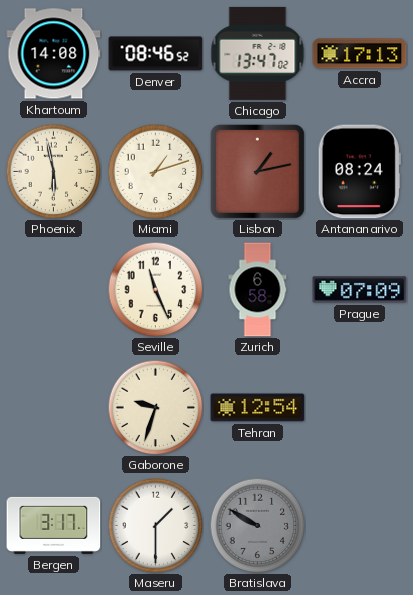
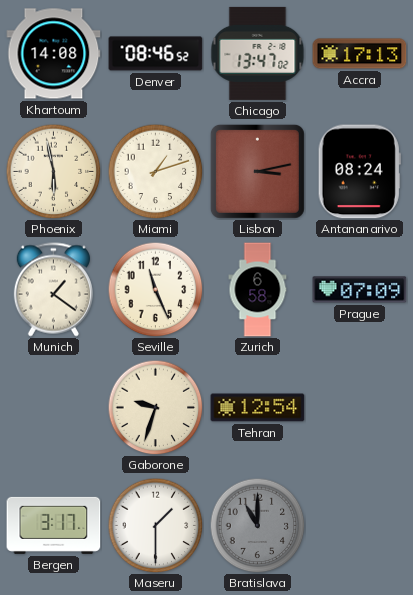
Lisbon: 1:13 -> 3:13
Munich: none -> 1:21
Bratislava: 9:50 -> 11:00
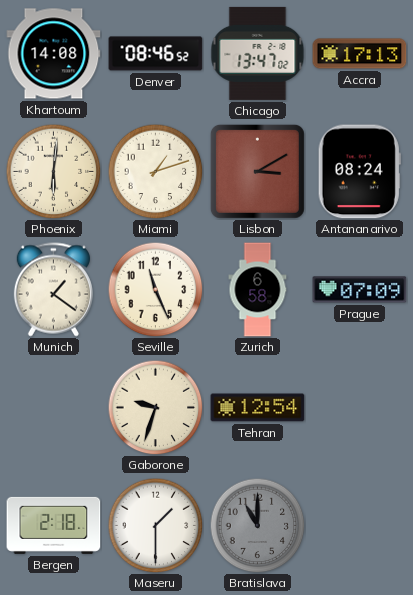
Phoenix: 5:58 -> 6:01
Lisbon: 3:13 -> 3:10
Bergen: 3:17 -> 2:18
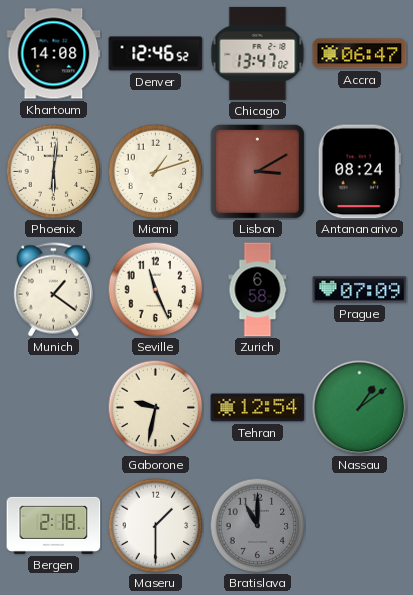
Denver: 08:46 -> 12:46
Accra: 17:13 -> 06:47
Gaborone: 9:33 -> 9:32
Nassau: none -> 1:09
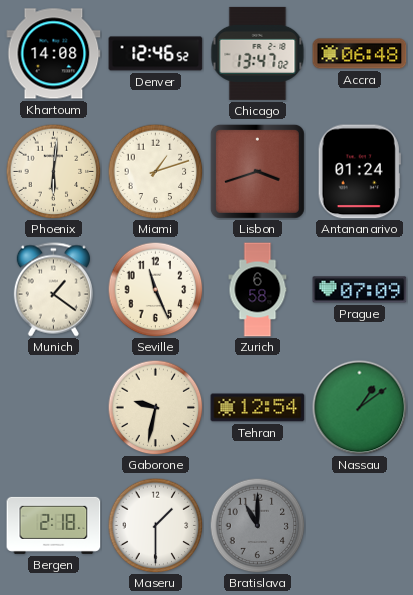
Accra: 06:47 -> 06:48
Lisbon: 3:10 -> 3:42
Antananarivo: 08:24 -> 01:24
